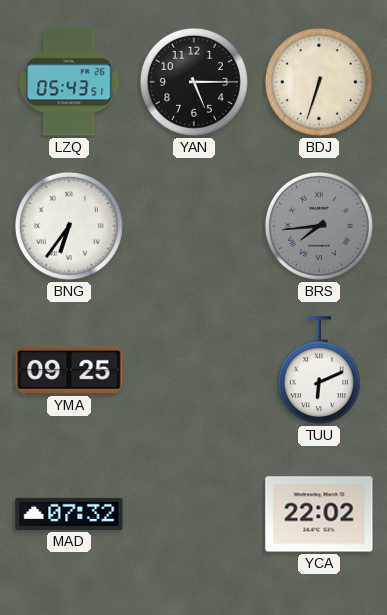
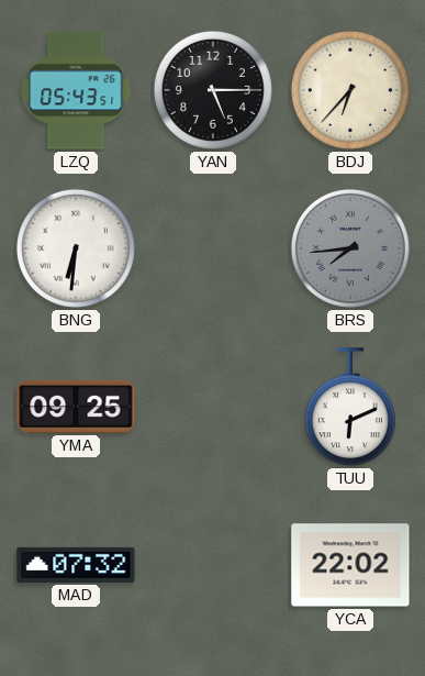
BDJ: 6:33 -> 6:37
BNG: 6:36 -> 6:31
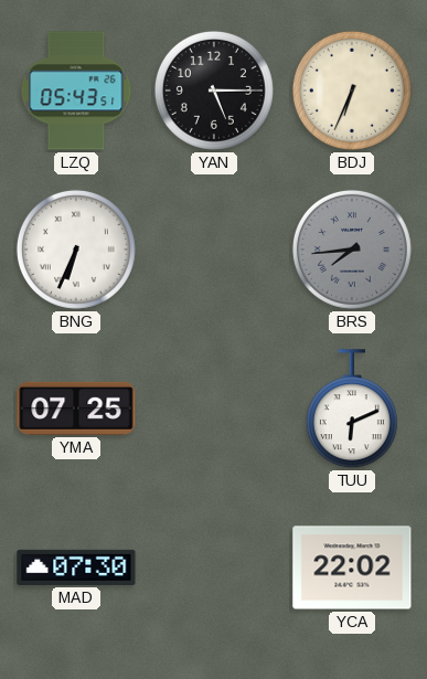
BDJ: 6:37 -> 6:34
BNG: 6:31 -> 6:34
YMA: 09:25 -> 07:25
MAD: 07:32 -> 07:30
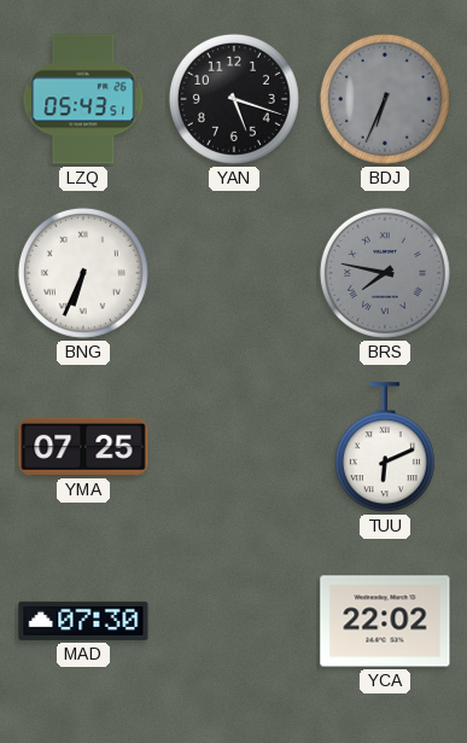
YAN: 5:15 -> 5:18
BDJ dial: cream -> grey
BRS: 7:44 -> 7:47
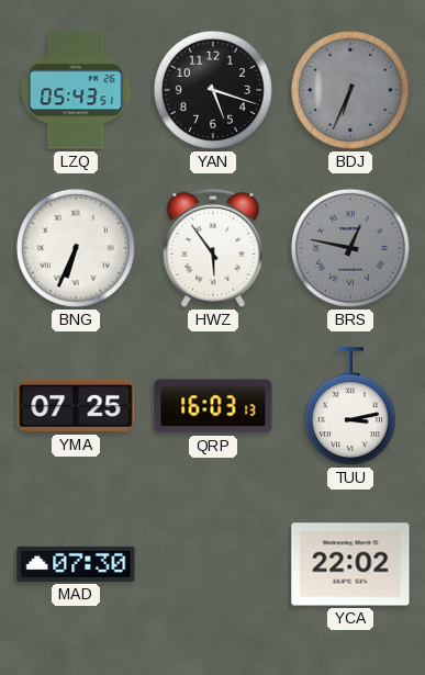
HWZ: none -> 5:54
BRS: 7:47 -> 12:47
QRP: none -> 16:03
TUU: 6:11 -> 3:13
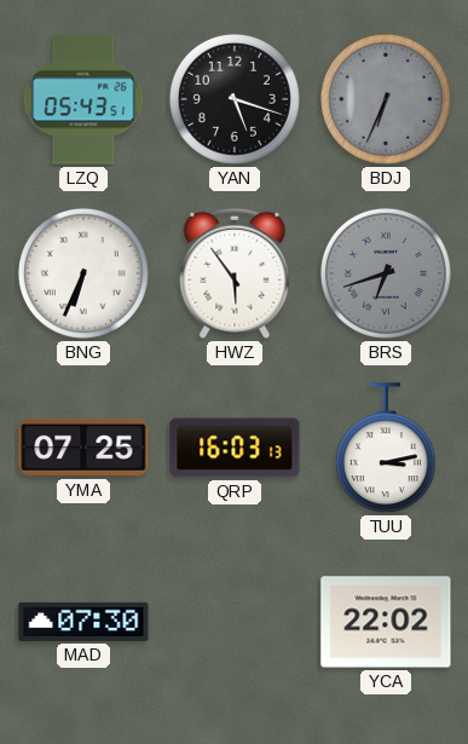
BRS: 12:47 -> 6:42
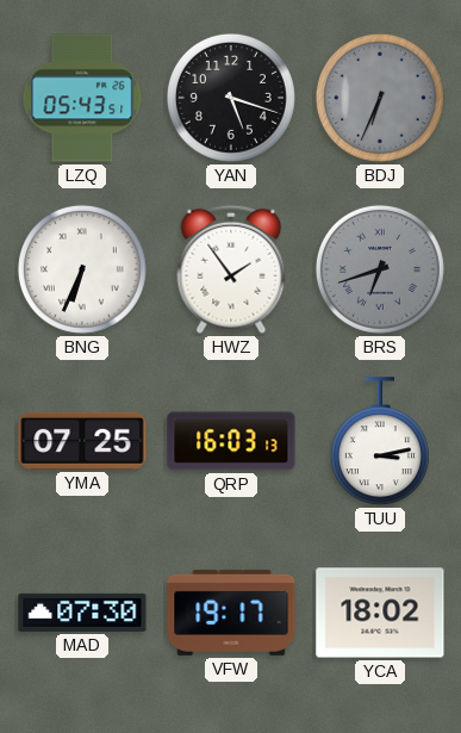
HWZ: 5:54 -> 1:54
VFW: none -> 19:17
YCA: 22:02 -> 18:02
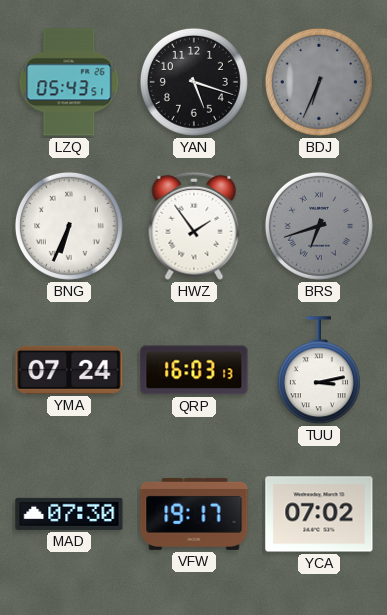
YMA: 07:25 -> 07:24
YCA: 18:02 -> 07:02
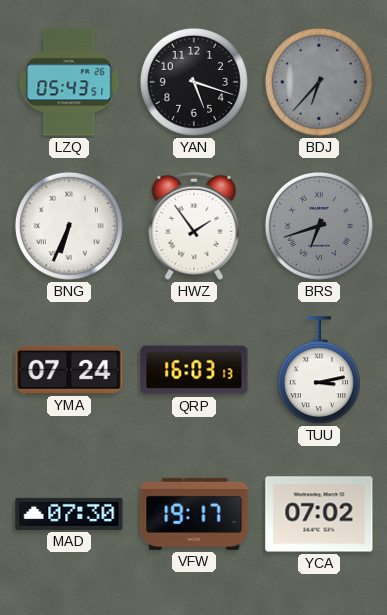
BDJ: 6:34 -> 6:37
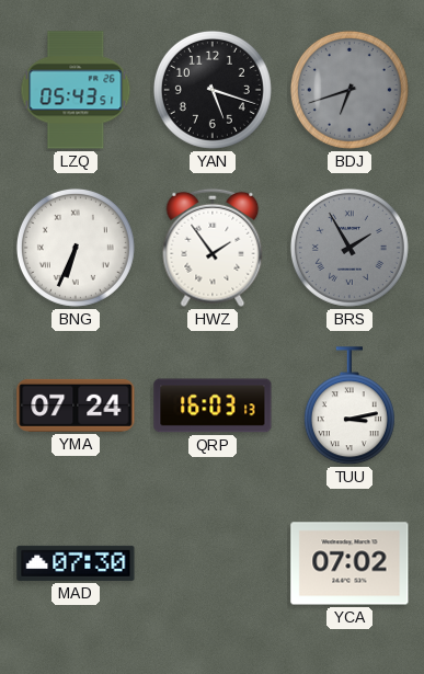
BDJ: 6:37 -> 6:42
BRS: 6:42 -> 1:55
VFW: 19:17 -> none
